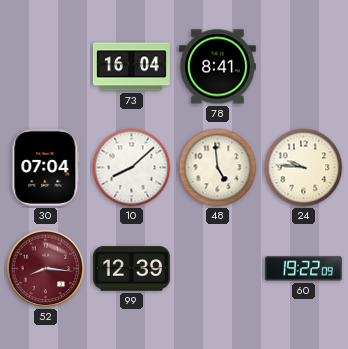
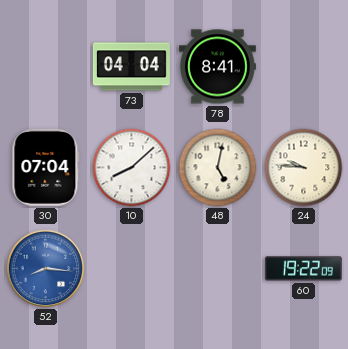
73: 16:04 -> 04:04
48: 4:59 -> 5:02
52 dial: burgundy -> blue
99: 12:39 -> none
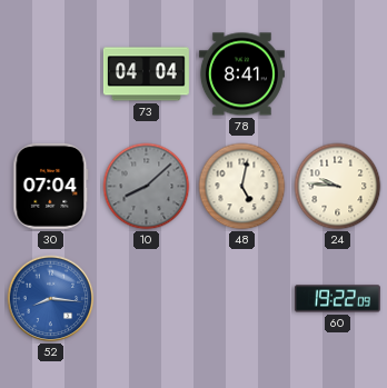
10 dial: white -> grey
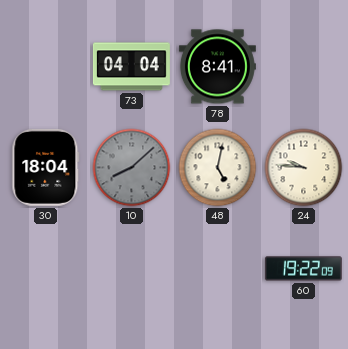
30: 07:04 -> 18:04
52: 8:16 -> none
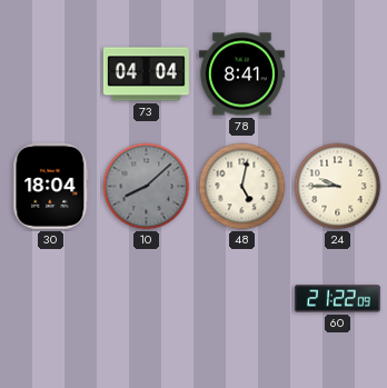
24: 9:46 -> 9:45
60: 19:22 -> 21:22
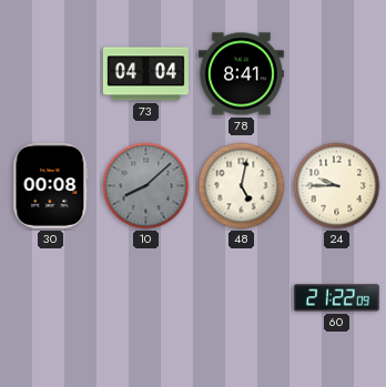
30: 18:04 -> 00:08
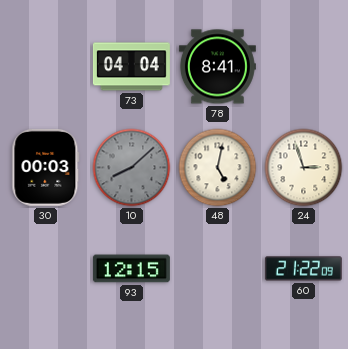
30: 00:08 -> 00:03
24: 9:45 -> 2:57
93: none -> 12:15
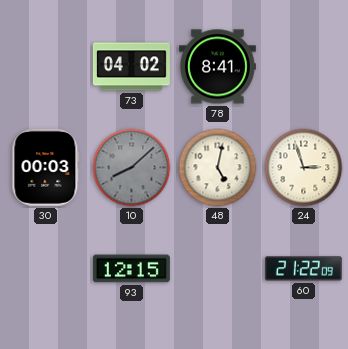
73: 04:04 -> 04:02
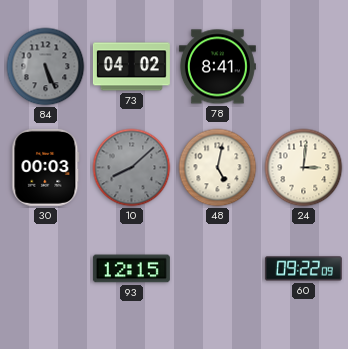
84: none -> 5:26
24: 2:57 -> 3:01
60: 21:22 -> 09:22
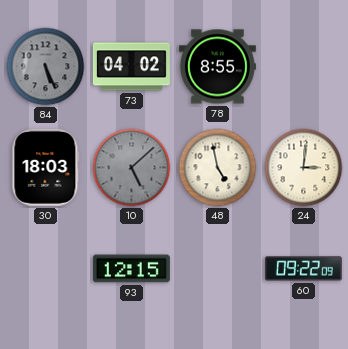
78: 8:41 -> 8:55
30: 00:03 -> 18:03
10: 8:08 -> 5:08
48: 5:02 -> 4:58
